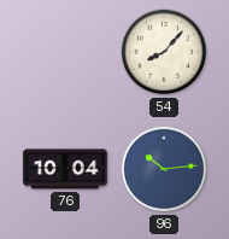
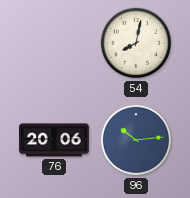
54: 8:07 -> 8:02
76: 10:04 -> 20:06
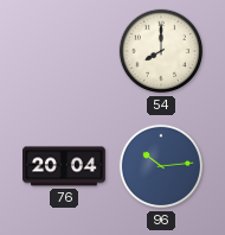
54: 8:02 -> 8:00
76: 20:06 -> 20:04
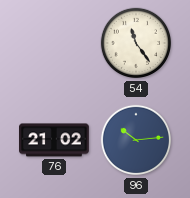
54: 8:00 -> 11:24
76: 20:04 -> 21:02
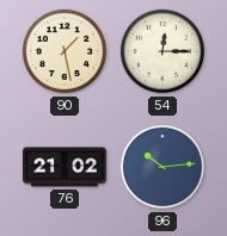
90: none -> 1:28
54: 11:24 -> 12:15
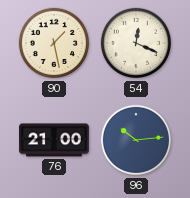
54: 12:15 -> 12:19
76: 21:02 -> 21:00
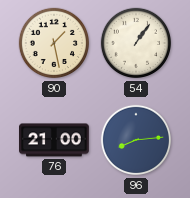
54: 12:19 -> 1:06
96: 10:14 -> 8:14
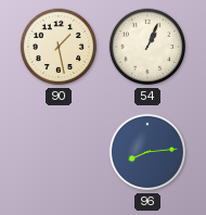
54: 1:06 -> 1:04
76: 21:00 -> none
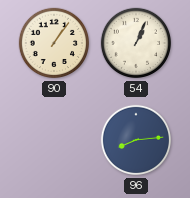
90: 1:28 -> 1:06
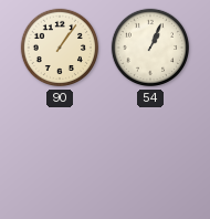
96: 8:14 -> none
